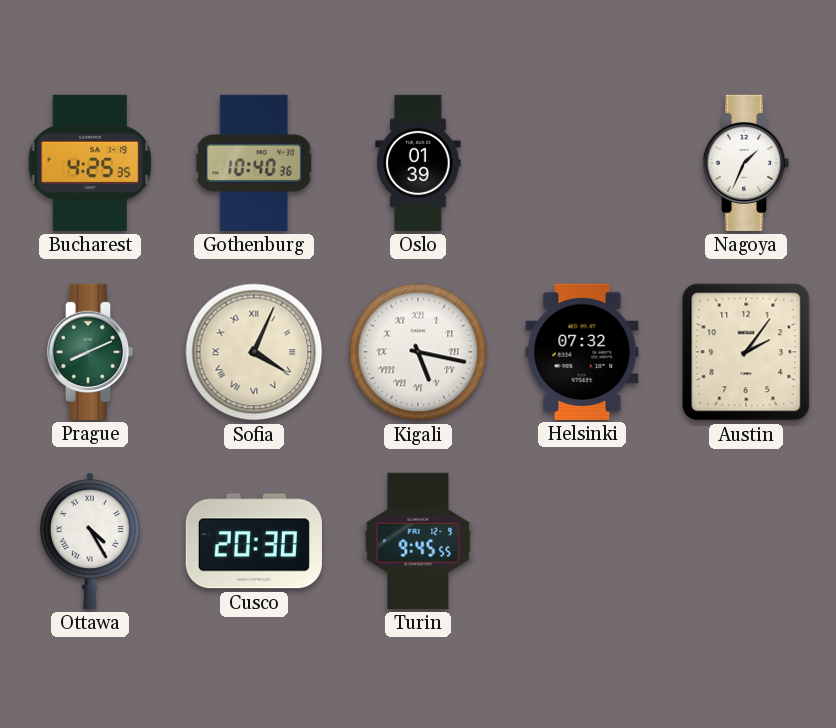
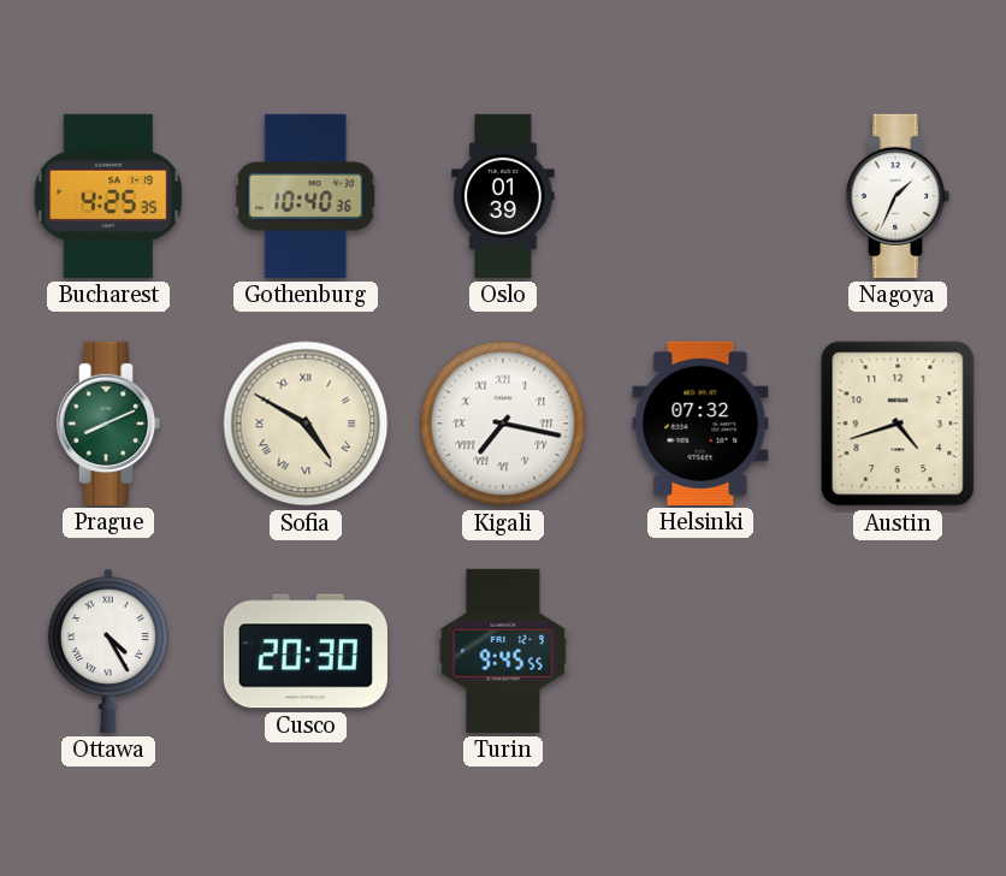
Sofia: 4:04 -> 4:50
Kigali: 5:17 -> 7:17
Austin: 2:06 -> 4:42
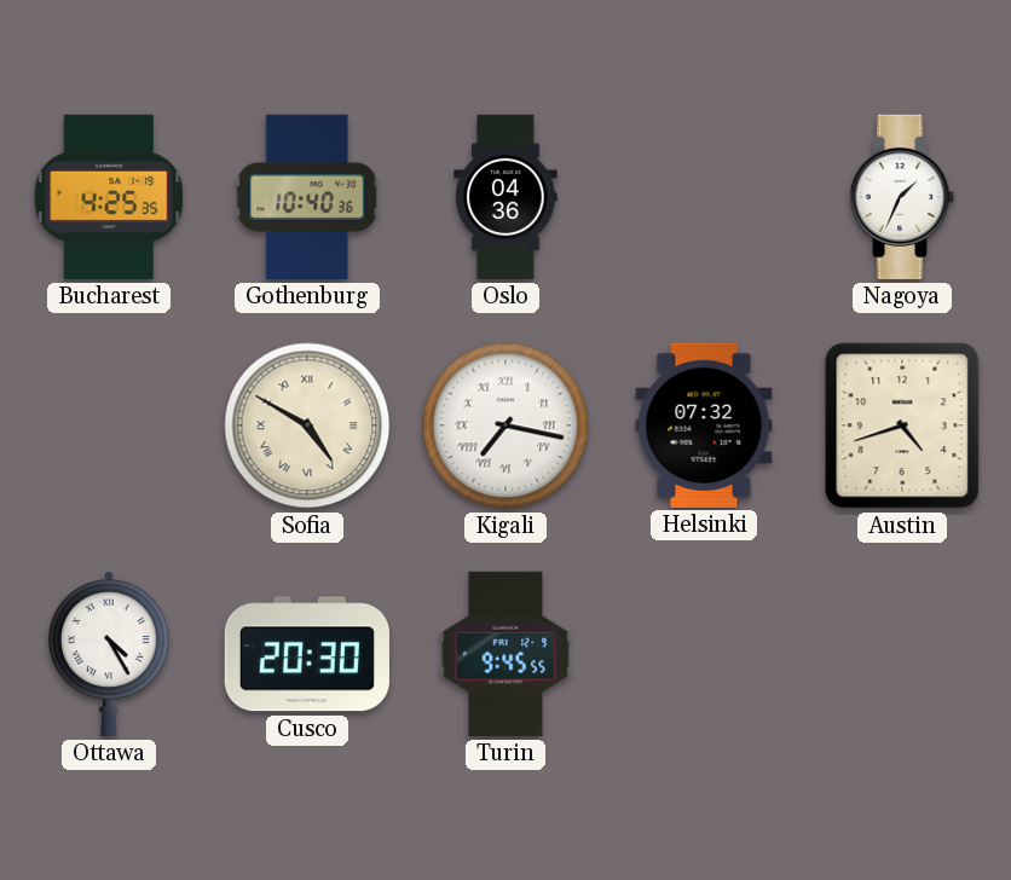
Oslo: 01:39 -> 04:36
Prague: 8:11 -> none
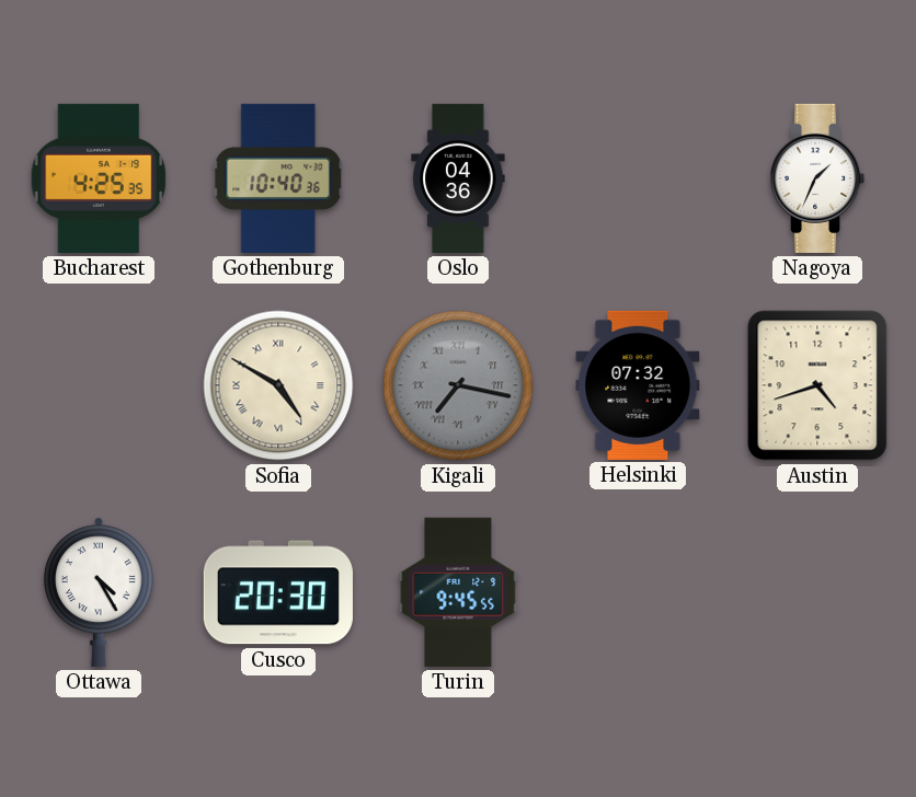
Kigali dial: white -> grey
